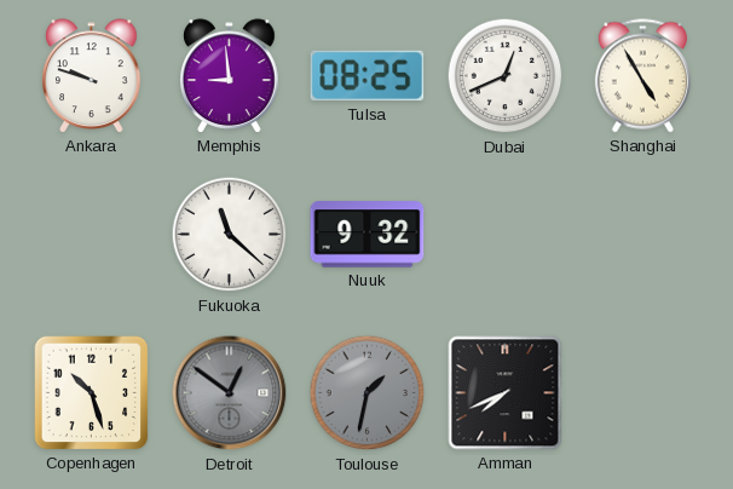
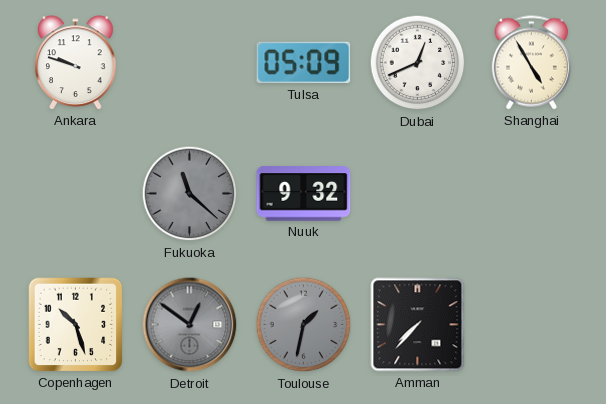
Memphis: 8:59 -> none
Tulsa: 08:25 -> 05:09
Fukuoka dial: white -> grey
Amman: 7:41 -> 7:37
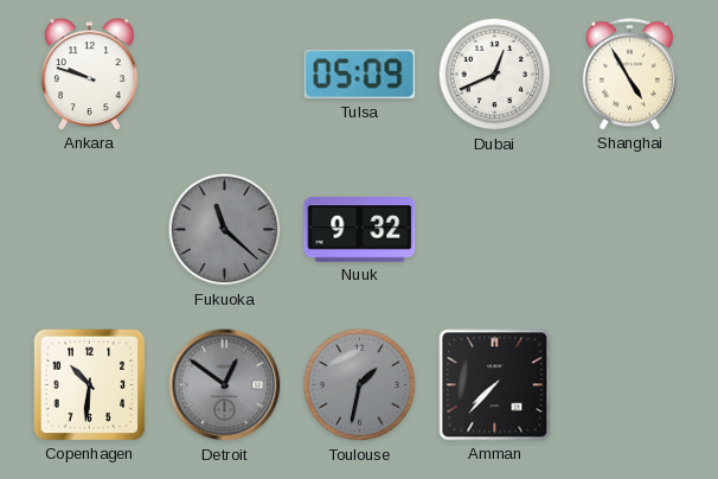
Copenhagen: 10:27 -> 10:31
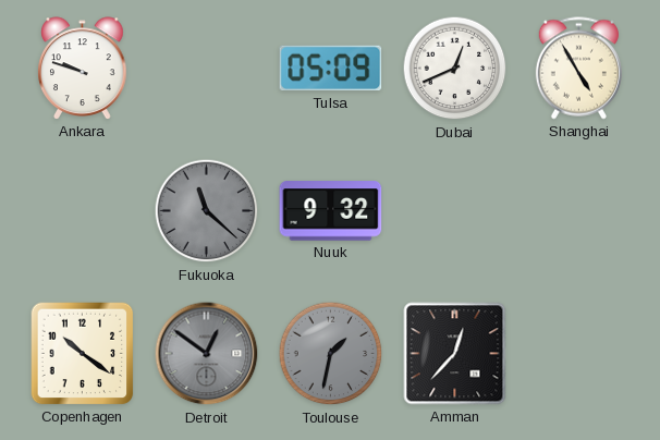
Copenhagen: 10:31 -> 10:21
Amman: 7:37 -> 12:37
